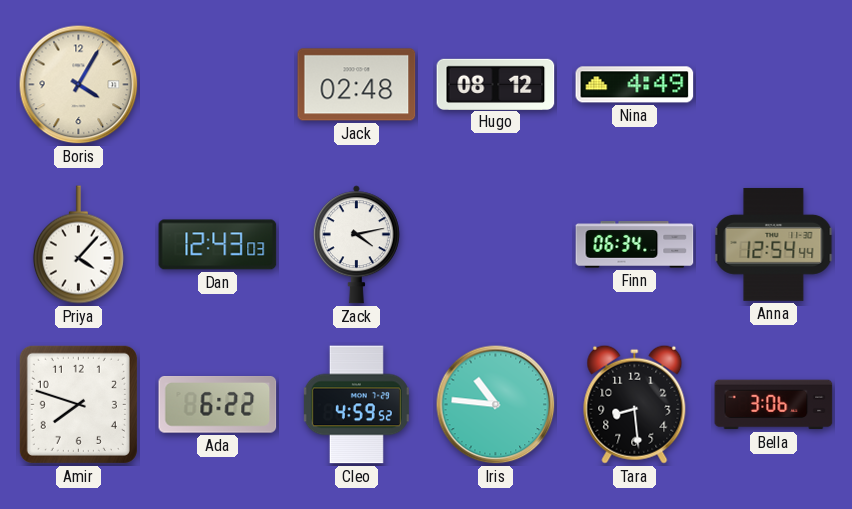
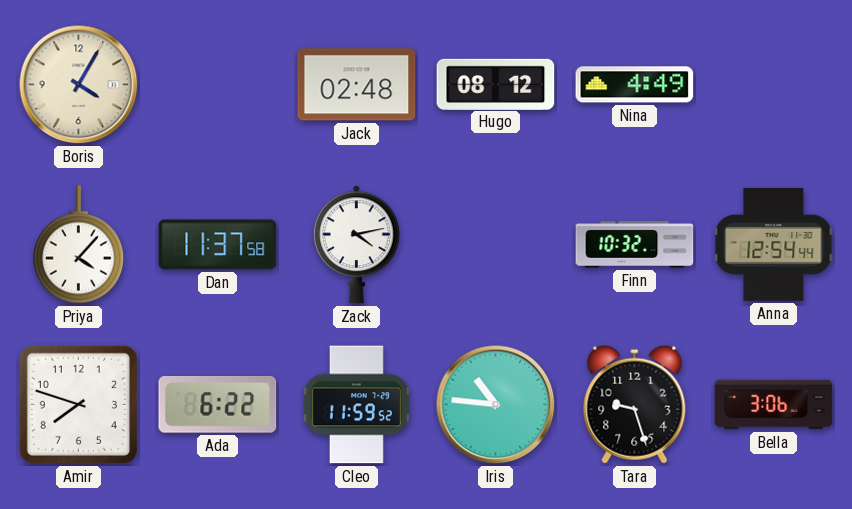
Dan: 12:43 -> 11:37
Finn: 06:34 -> 10:32
Cleo: 4:59 -> 11:59
Tara: 8:29 -> 9:27
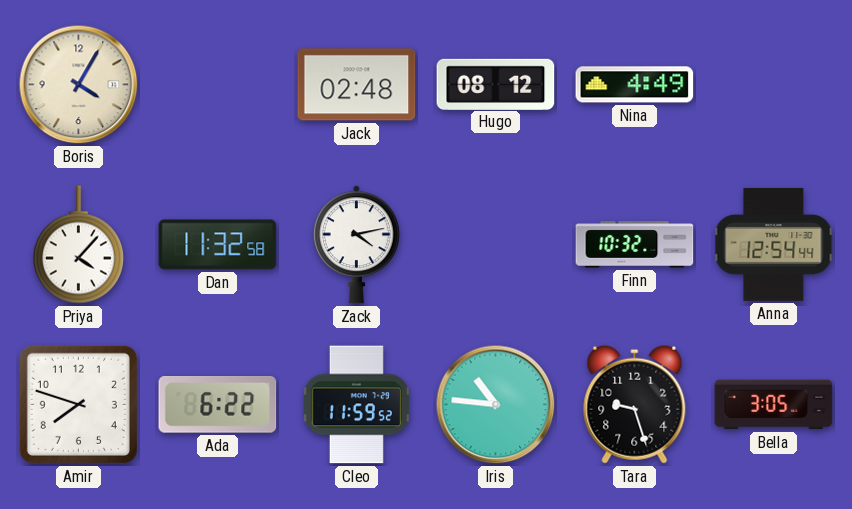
Dan: 11:37 -> 11:32
Bella: 3:06 -> 3:05
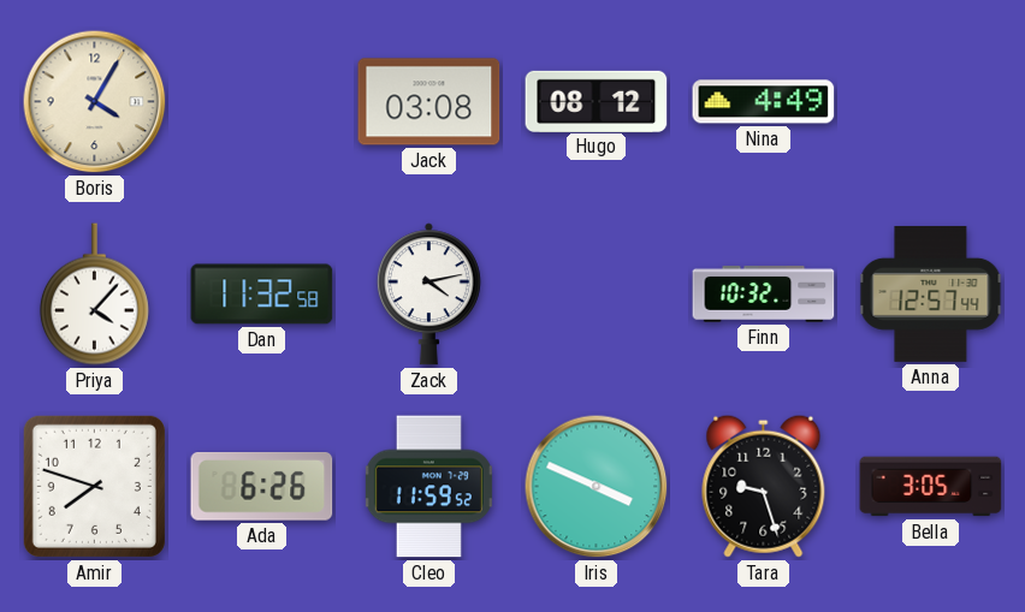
Jack: 02:48 -> 03:08
Anna: 12:54 -> 12:57
Ada: 6:22 -> 6:26
Iris: 10:46 -> 3:49
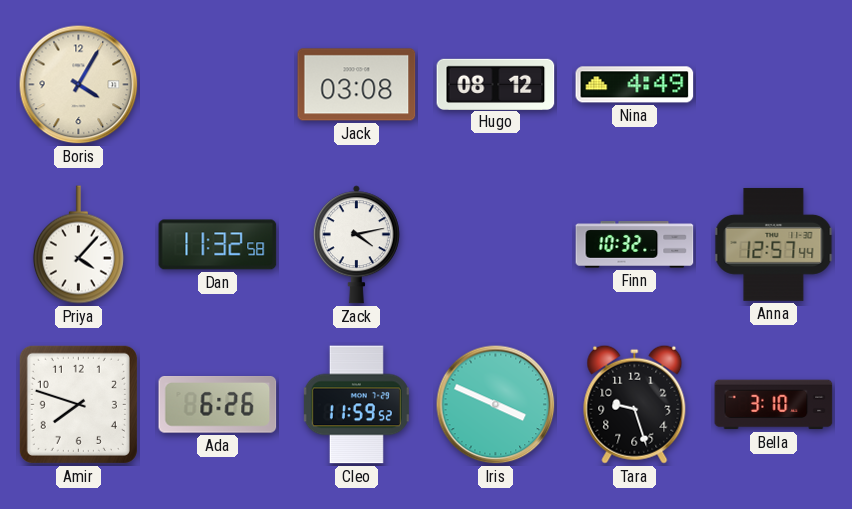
Bella: 3:05 -> 3:10
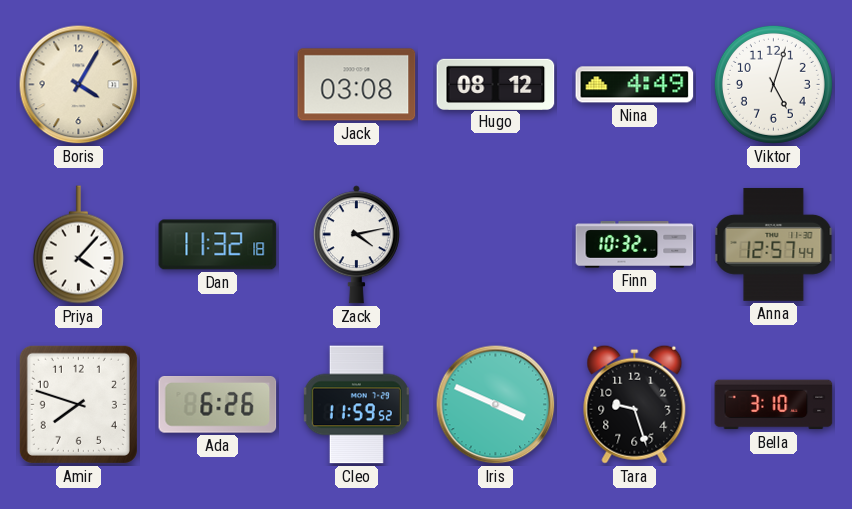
Viktor: none -> 5:03
Dan: 11:32:58 -> 11:32:18
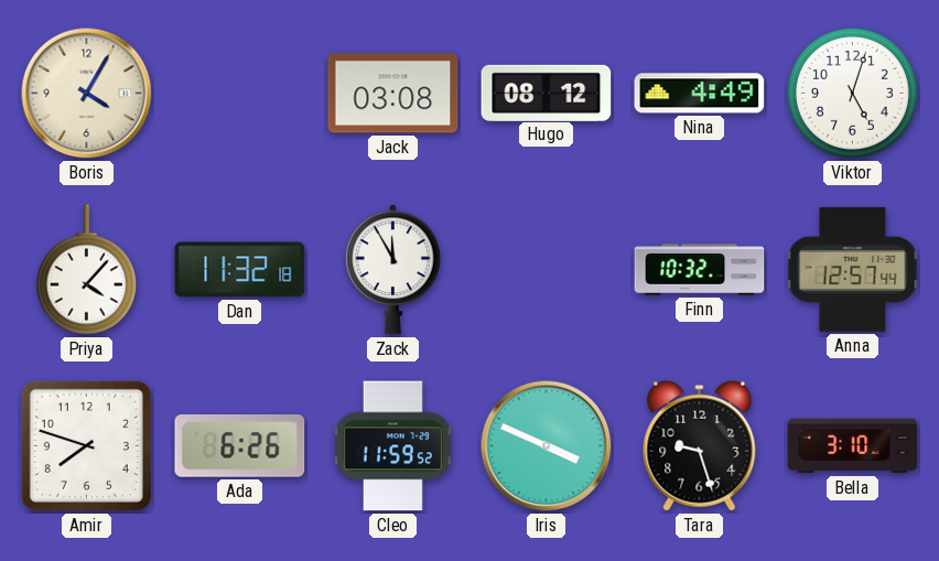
Zack: 4:13 -> 11:55
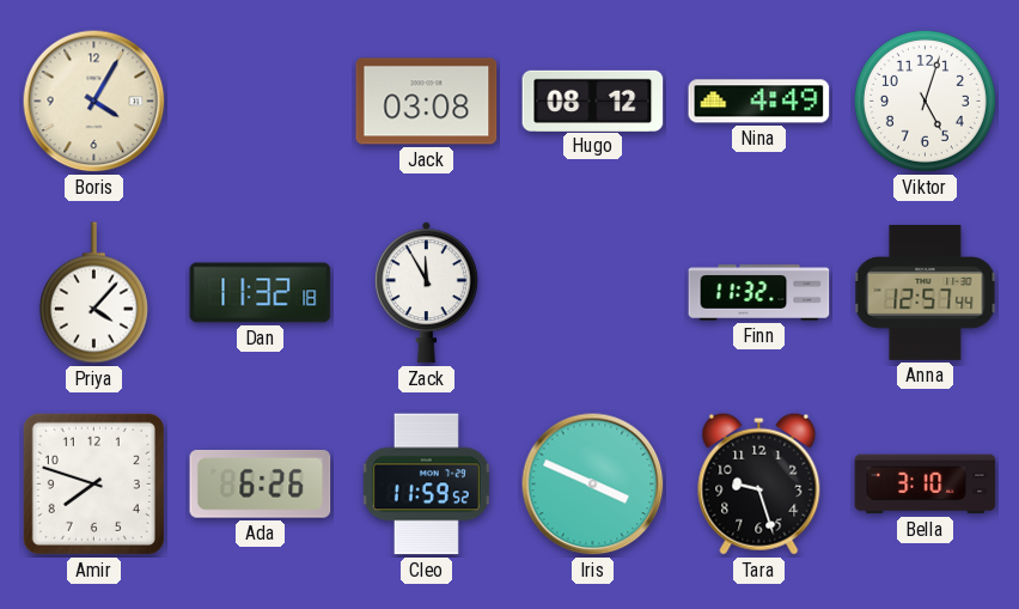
Finn: 10:32 -> 11:32
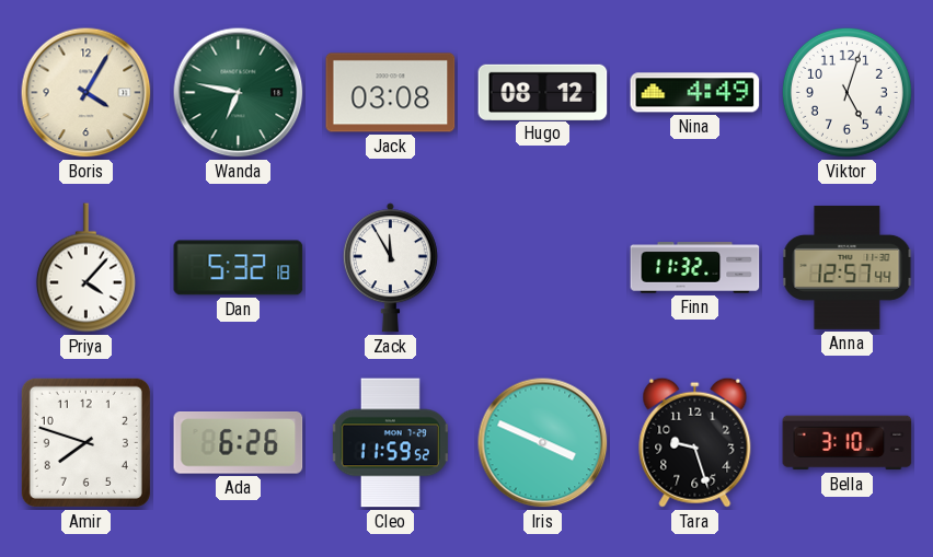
Wanda: none -> 6:47
Dan: 11:32 -> 5:32
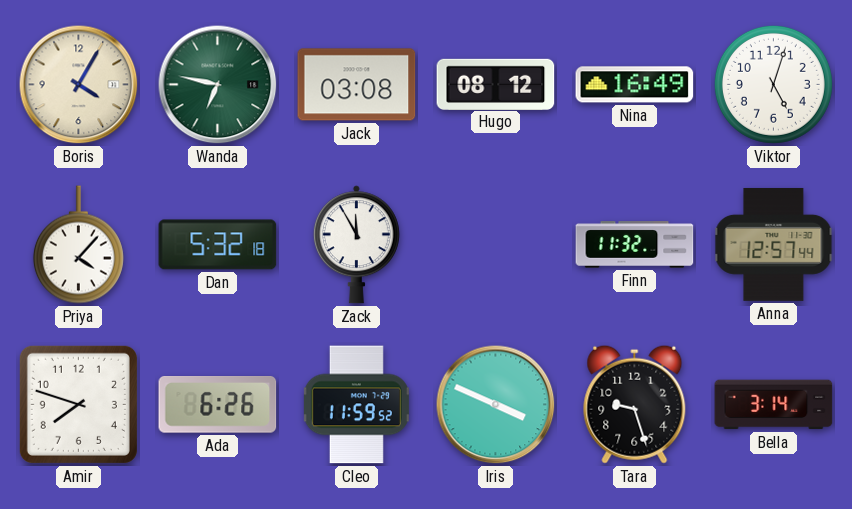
Nina: 4:49 -> 16:49
Bella: 3:10 -> 3:14
